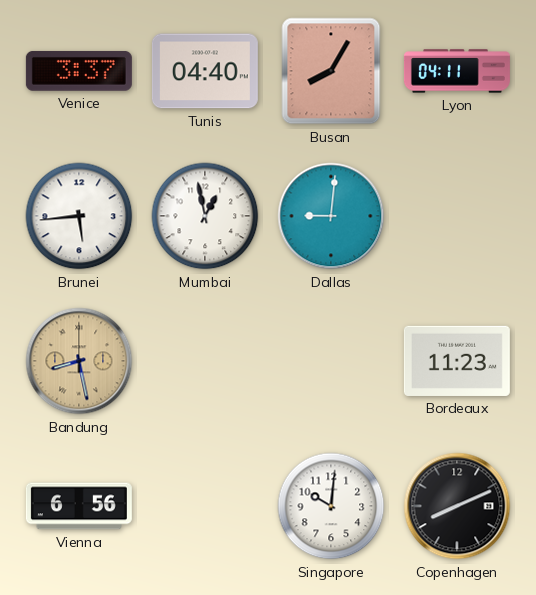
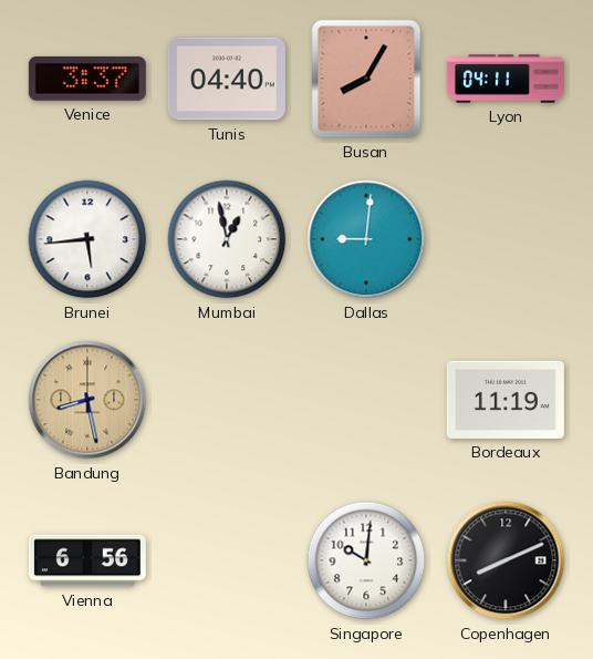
Bordeaux: 11:23 -> 11:19
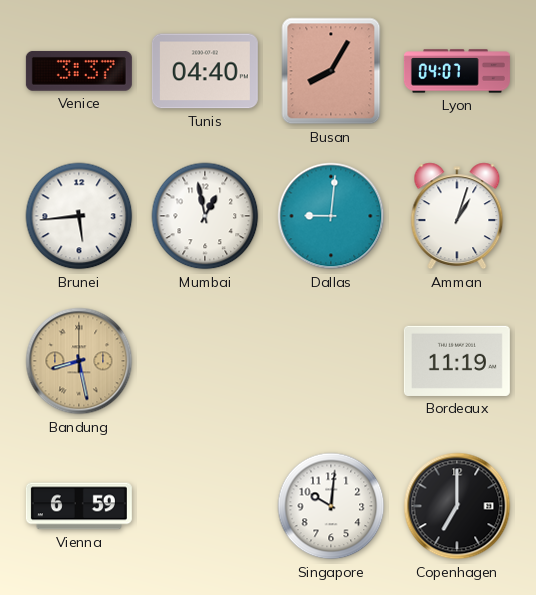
Lyon: 04:11 -> 04:07
Amman: none -> 1:03
Vienna: 6:56 -> 6:59
Copenhagen: 8:11 -> 7:00
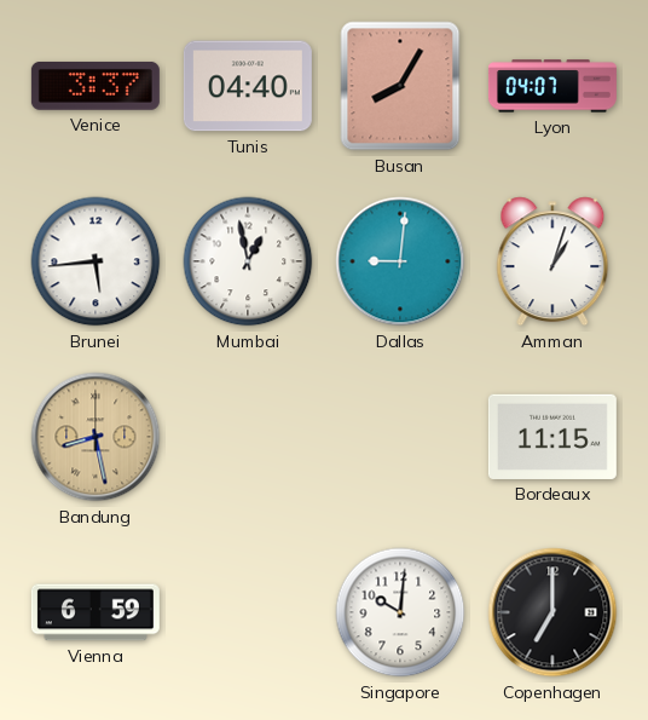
Bordeaux: 11:19 -> 11:15
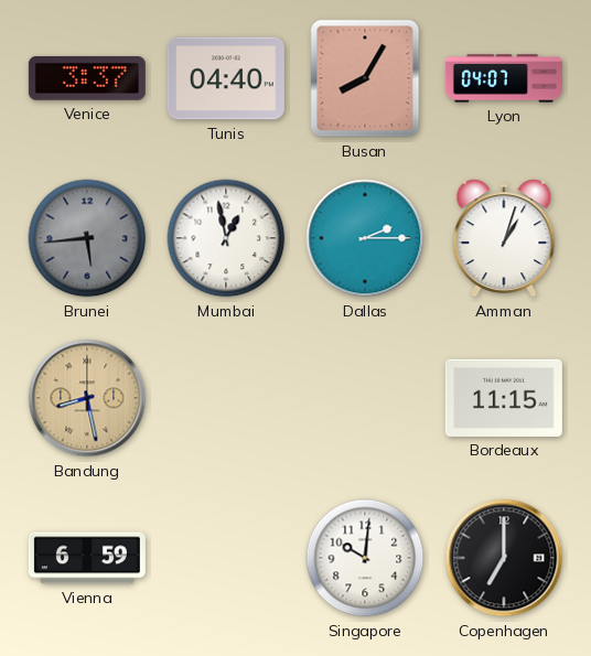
Brunei dial: white -> grey
Dallas: 9:01 -> 2:15
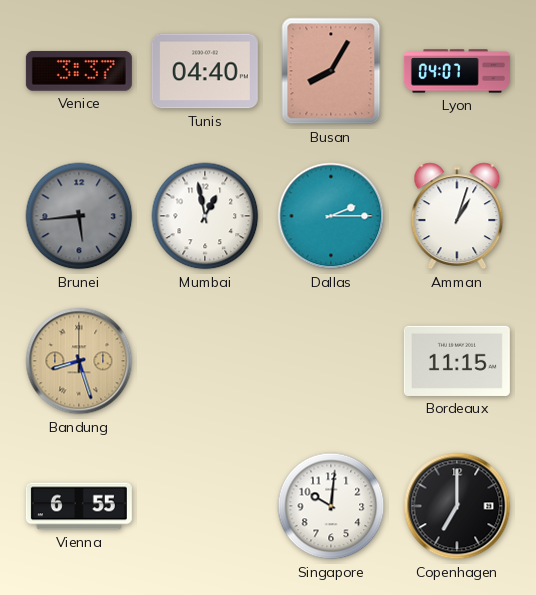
Bandung: 8:28 -> 8:27
Vienna: 6:59 -> 6:55
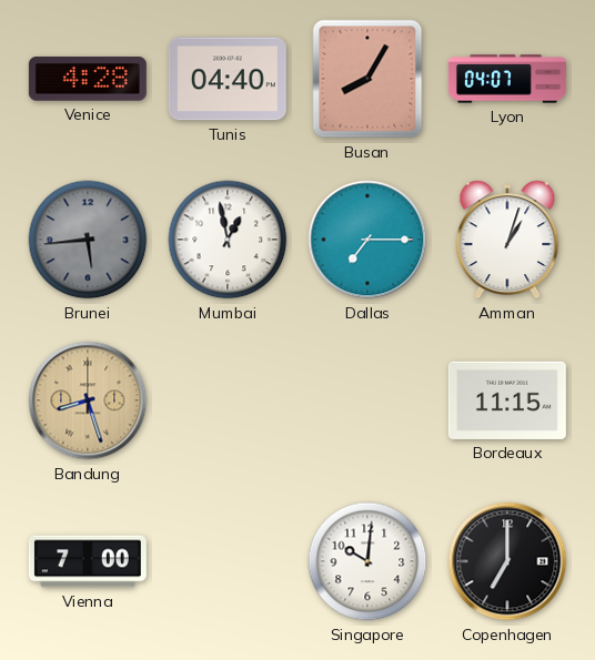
Venice: 3:37 -> 4:28
Dallas: 2:15 -> 7:15
Vienna: 6:55 -> 7:00
